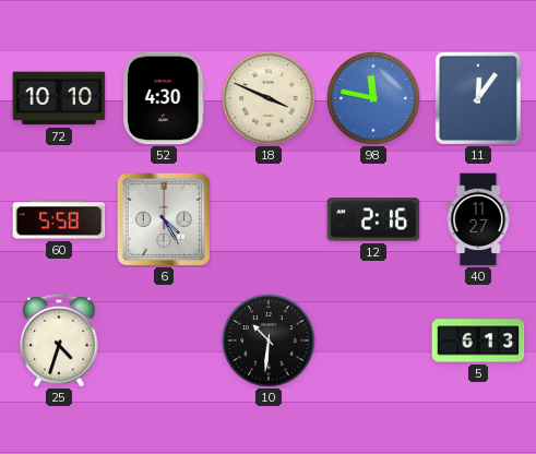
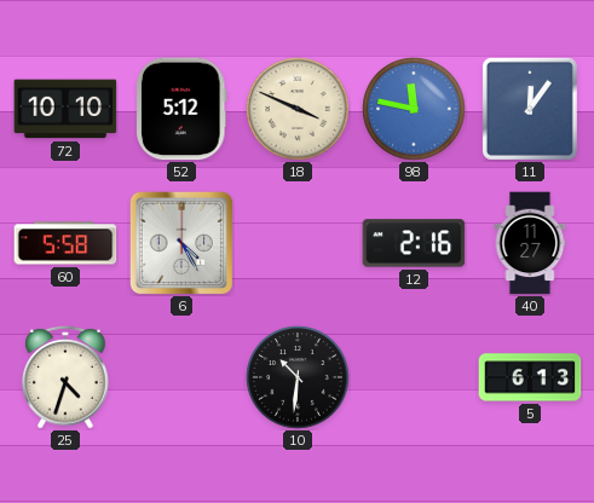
52: 4:30 -> 5:12
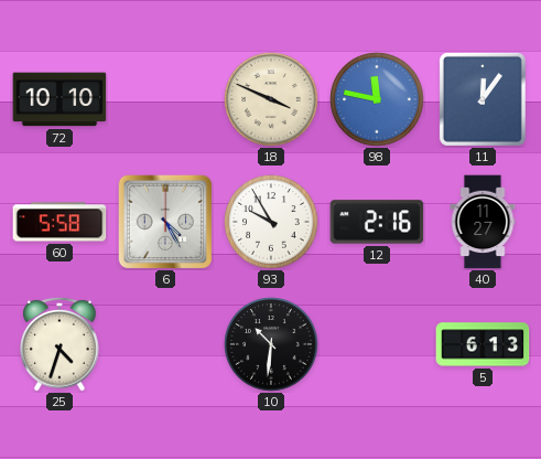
52: 5:12 -> none
93: none -> 9:55
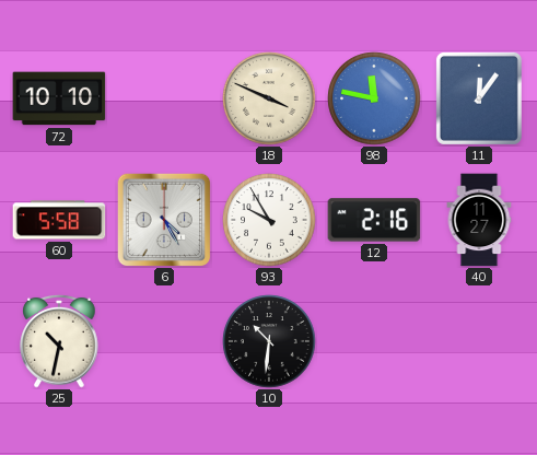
25: 4:33 -> 10:32
5: 6:13 -> none
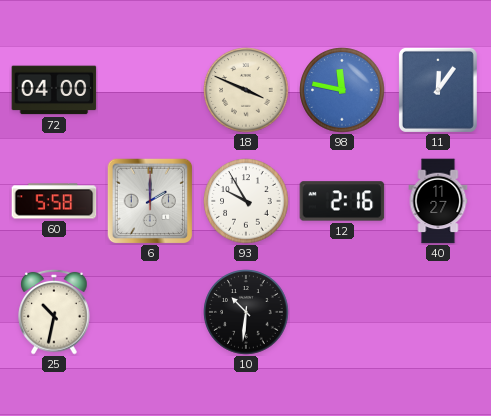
72: 10:10 -> 04:00
6: 4:25 -> 2:00
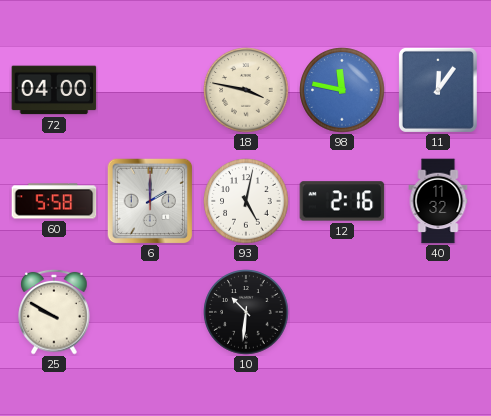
18: 3:49 -> 3:47
93: 9:55 -> 5:02
40: 11:27 -> 11:32
25: 10:32 -> 9:50
